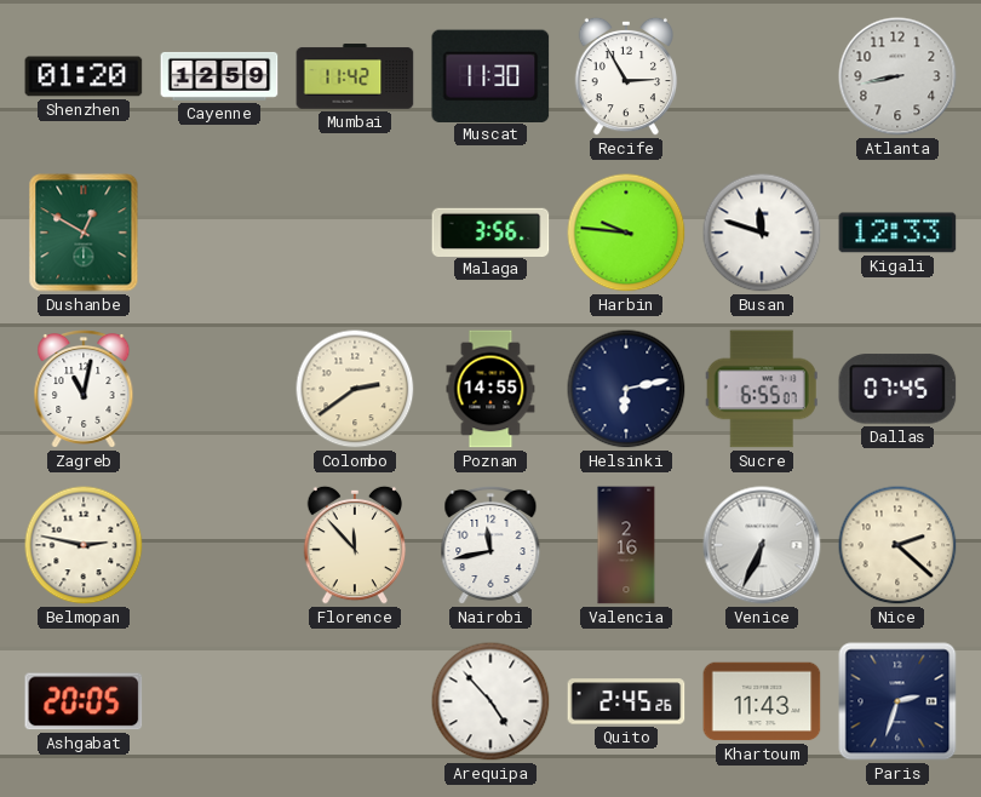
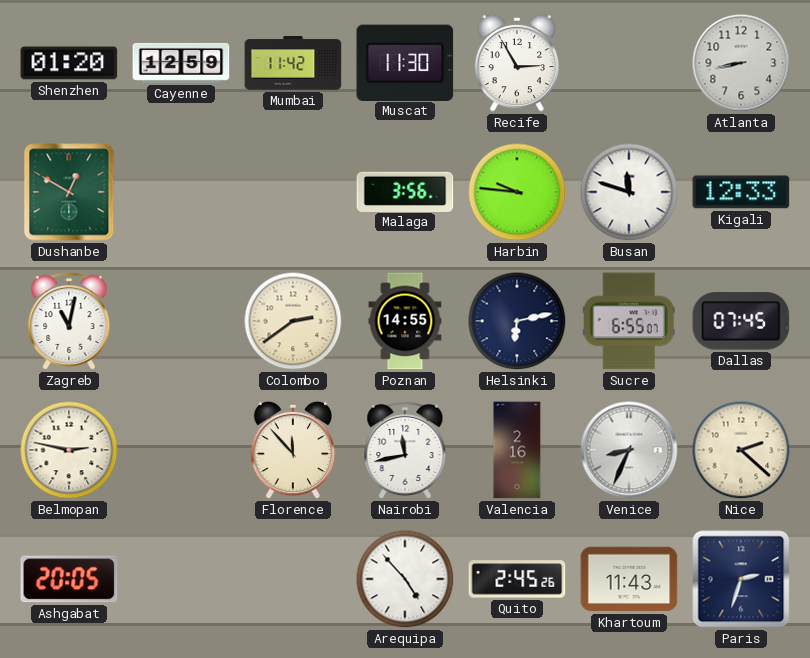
Venice: 6:34 -> 8:34
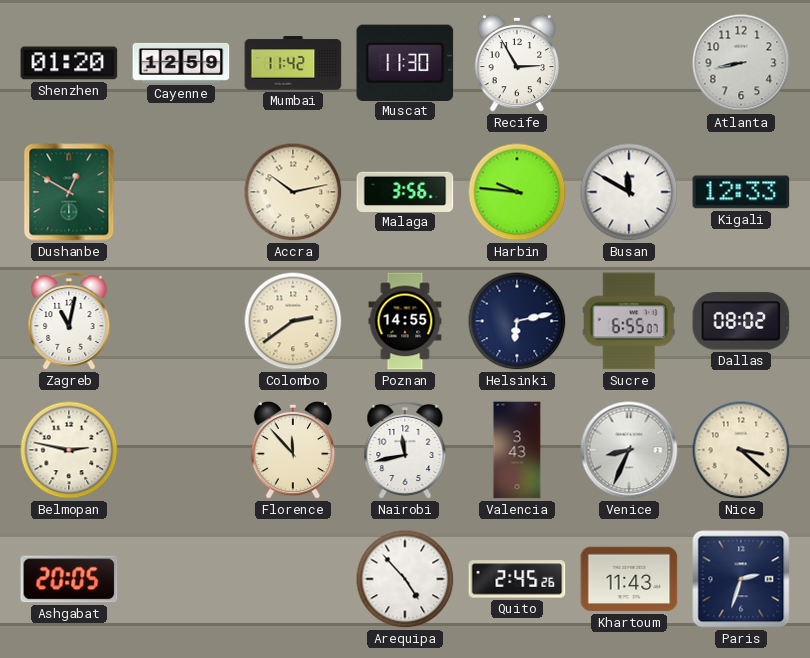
Accra: none -> 10:13
Busan: 11:48 -> 11:50
Dallas: 07:45 -> 08:02
Valencia: 2:16 -> 3:43
Nice: 2:22 -> 3:22
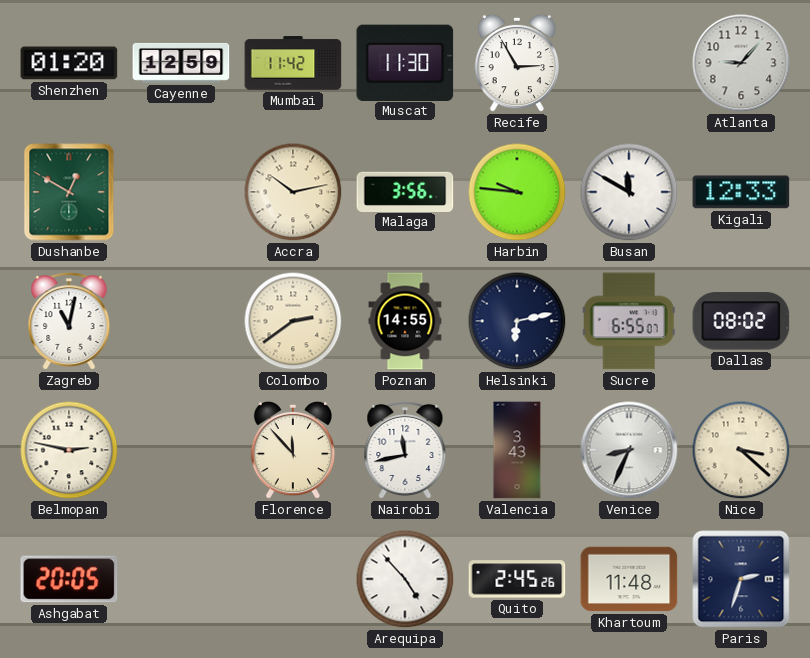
Atlanta: 8:43 -> 9:07
Khartoum: 11:43 -> 11:48
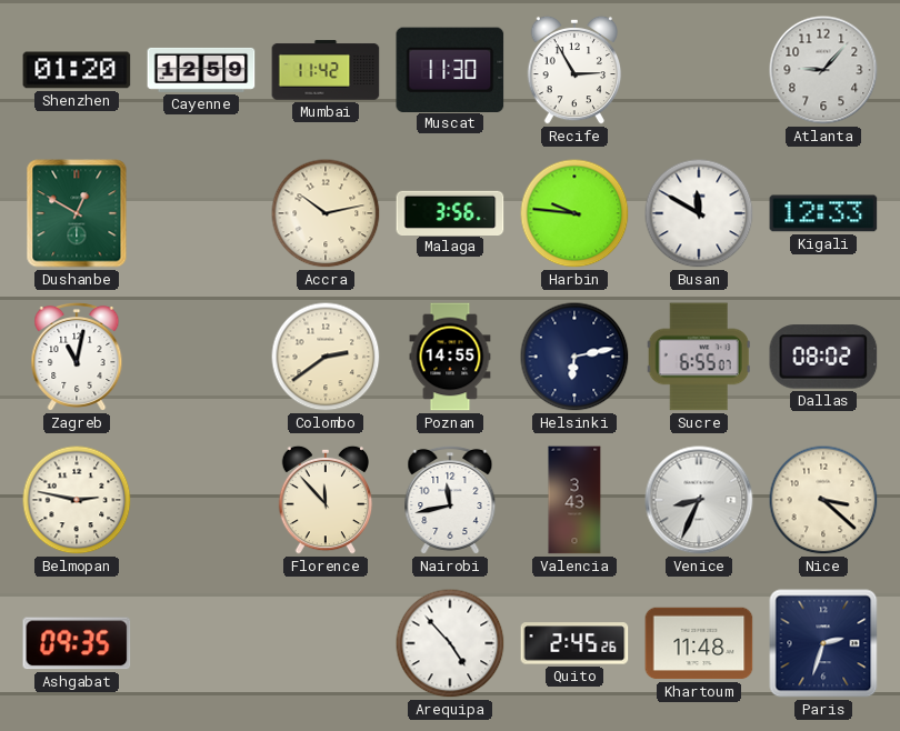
Ashgabat: 20:05 -> 09:35
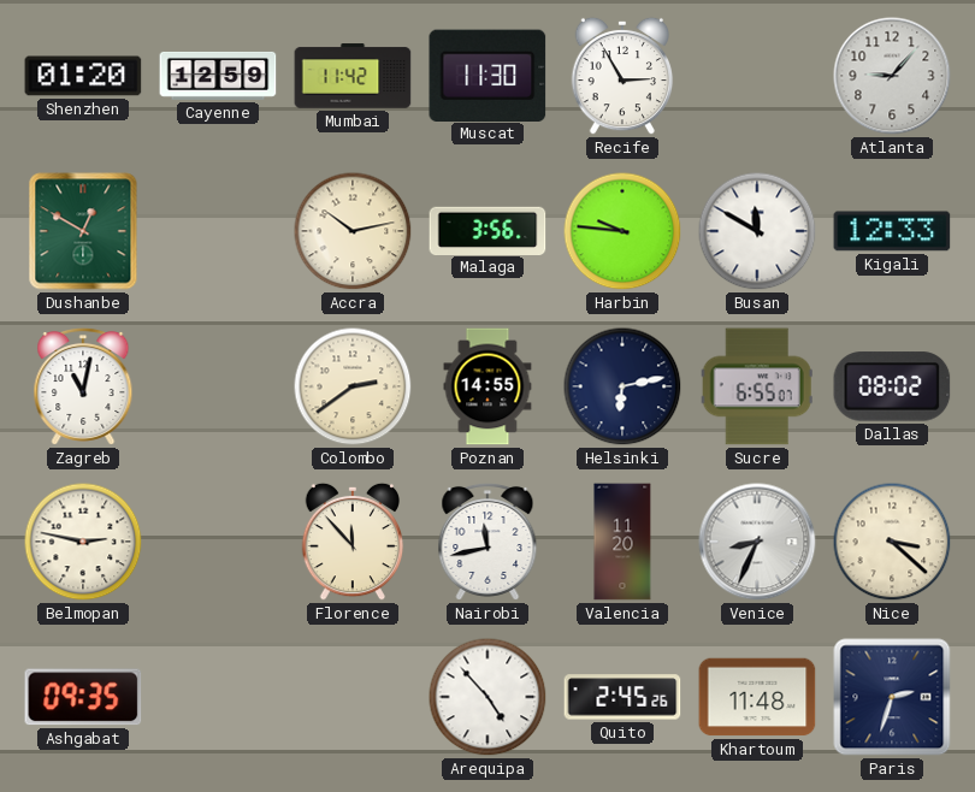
Valencia: 3:43 -> 11:20
